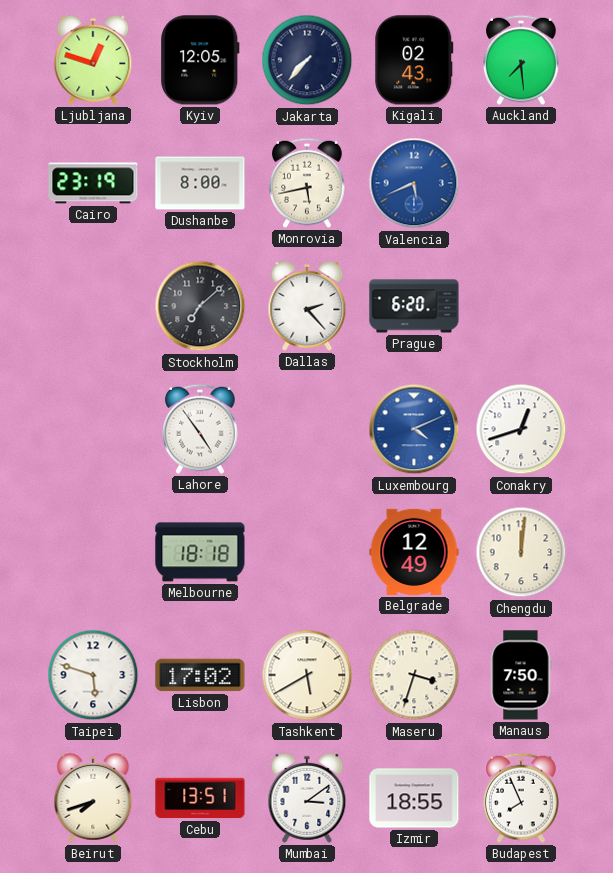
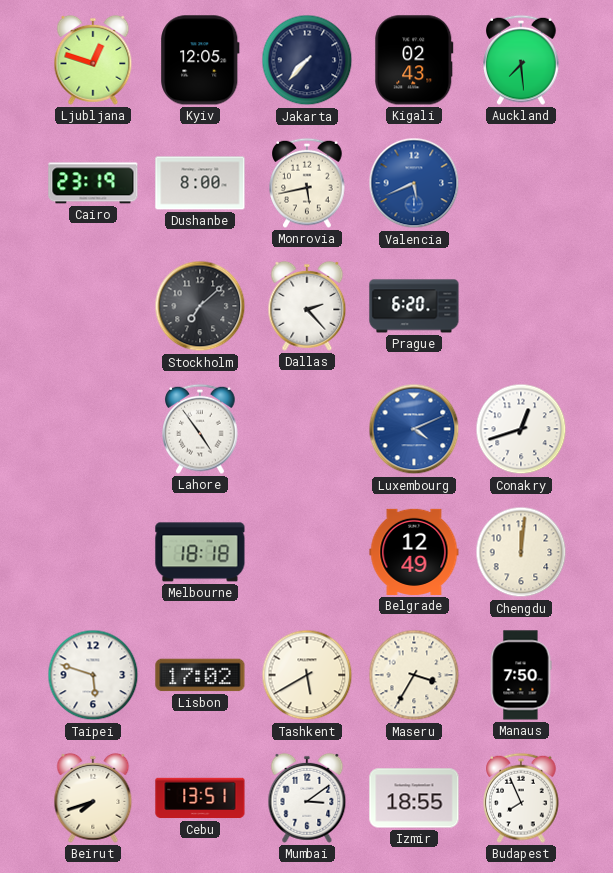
Maseru: 3:33 -> 3:35
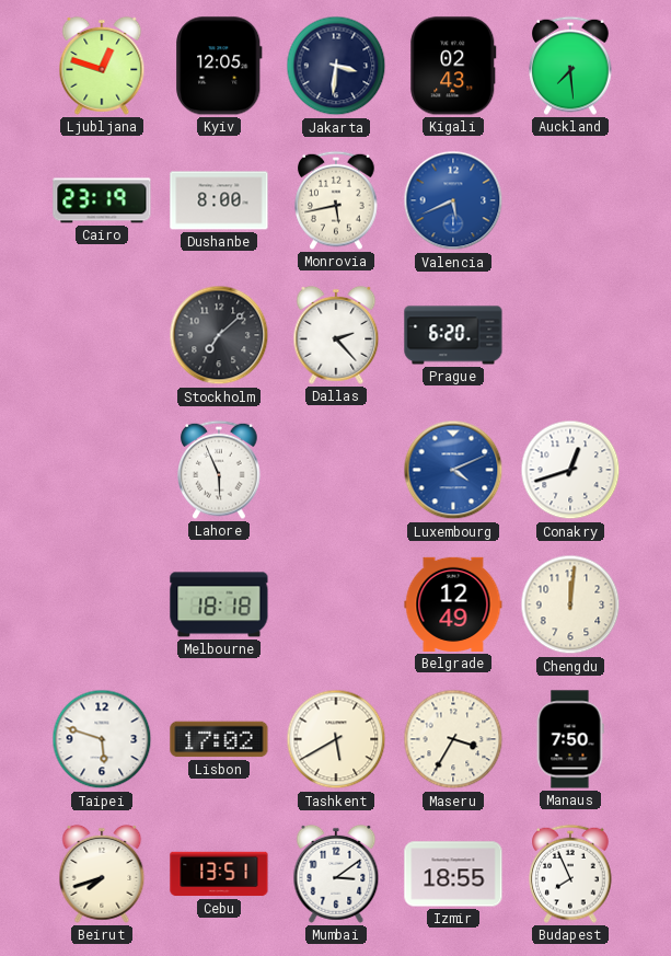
Jakarta: 7:37 -> 3:31
Lahore: 4:54 -> 5:56
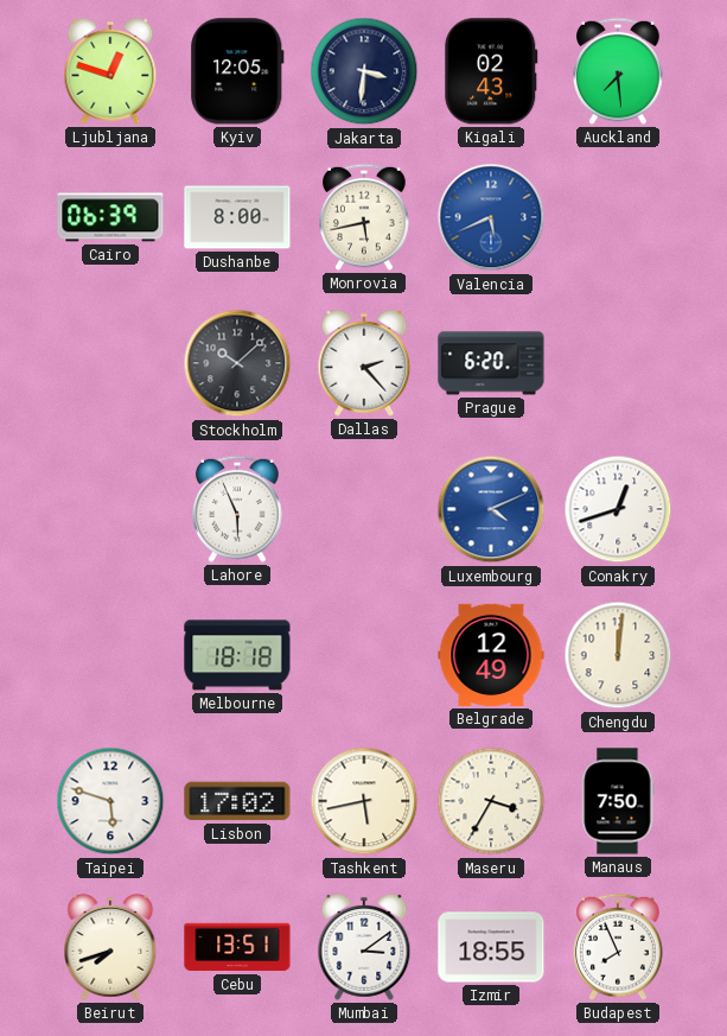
Cairo: 23:19 -> 06:39
Stockholm: 7:08 -> 10:08
Tashkent: 5:40 -> 5:43
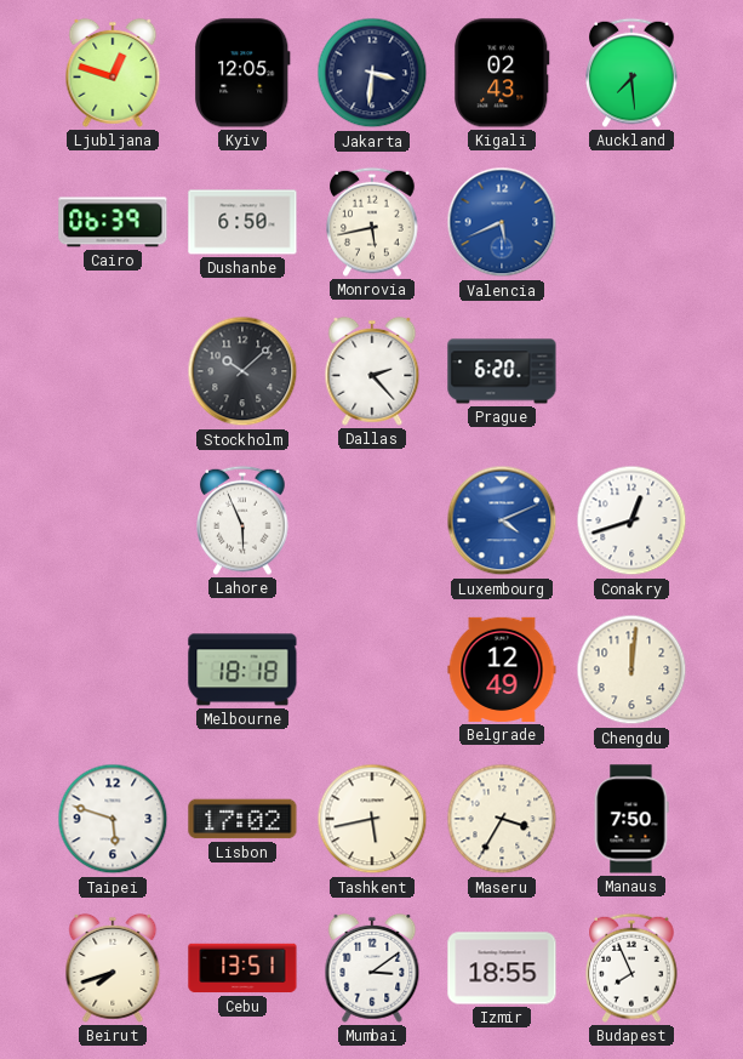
Dushanbe: 8:00 -> 6:50
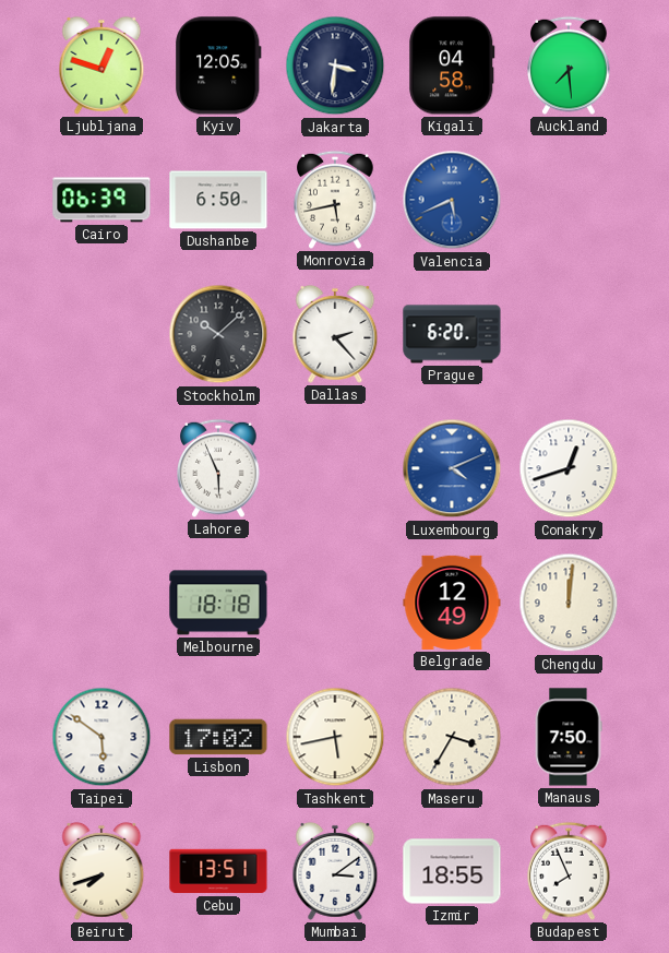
Kigali: 02:43 -> 04:58
Taipei: 5:48 -> 5:51
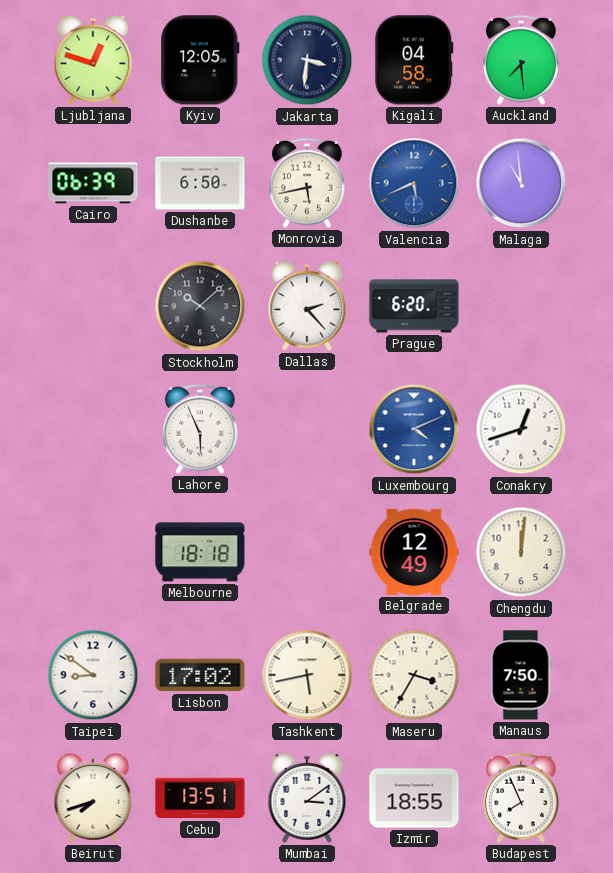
Malaga: none -> 10:59
Taipei: 5:51 -> 8:51
